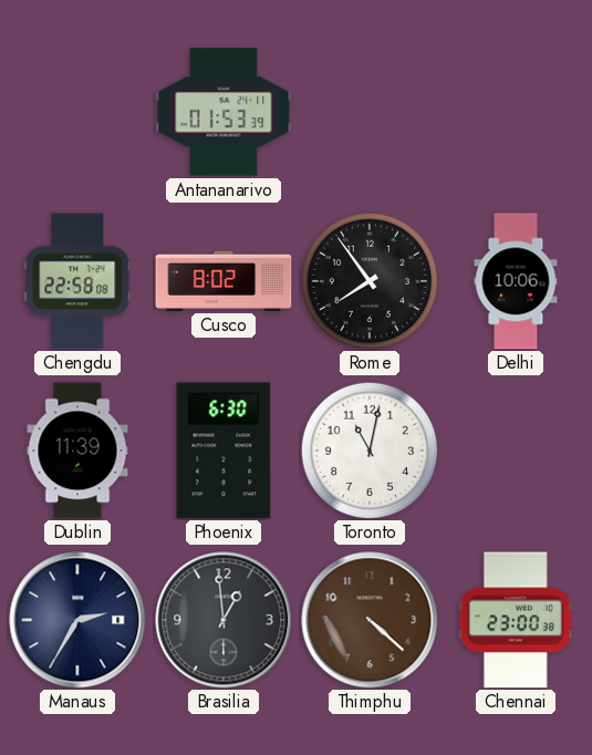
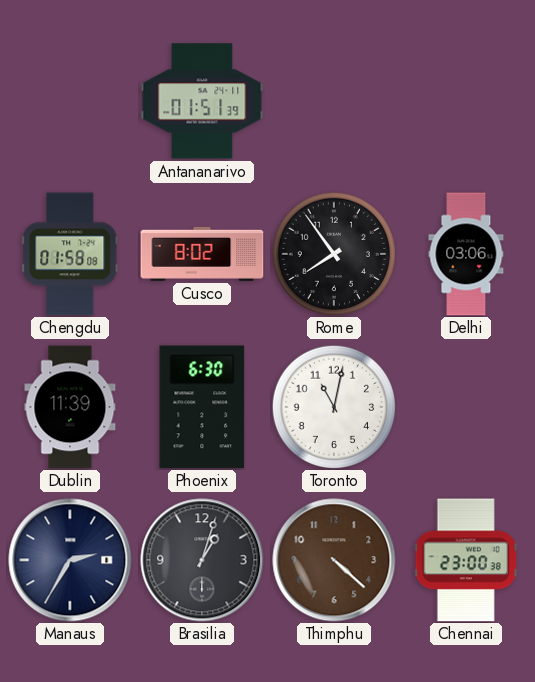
Antananarivo: 01:53 -> 01:51
Chengdu: 22:58 -> 01:58
Delhi: 10:06 -> 03:06
Brasilia: 12:59 -> 1:03
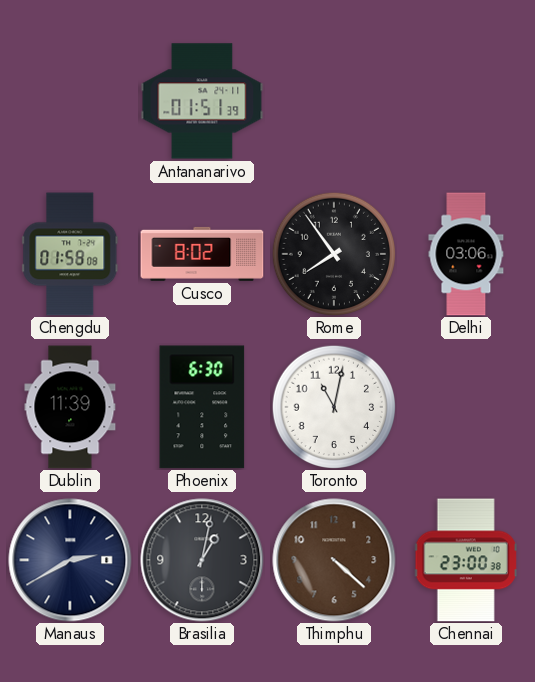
Manaus: 2:35 -> 2:40
Brasilia: 1:03 -> 1:02
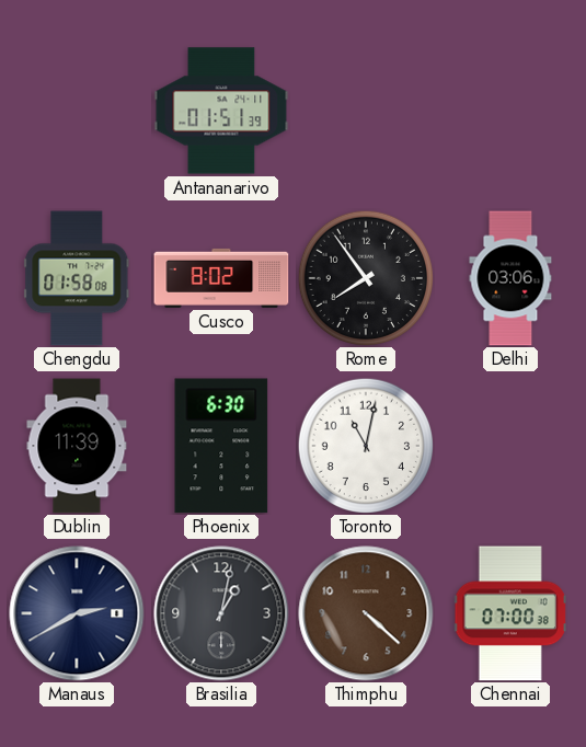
Chennai: 23:00 -> 07:00
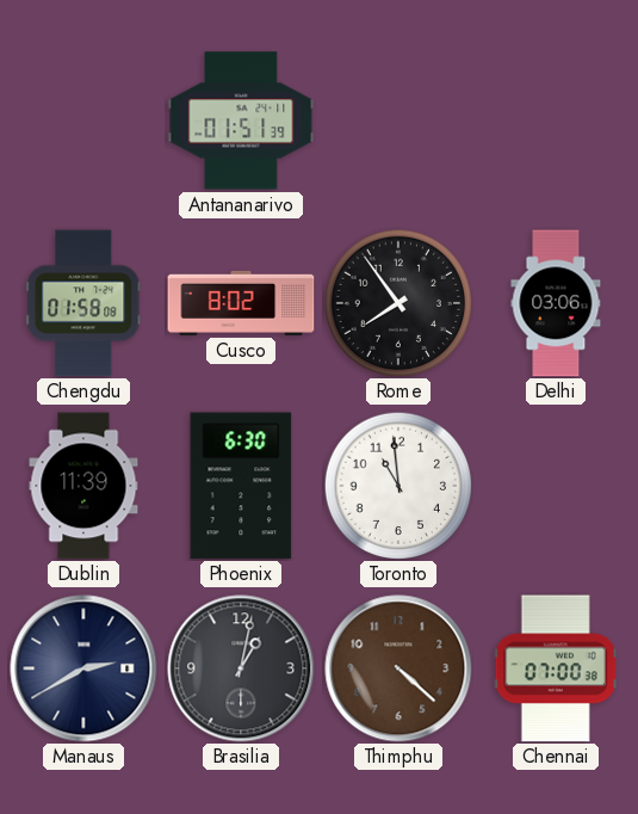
Toronto: 11:02 -> 10:59
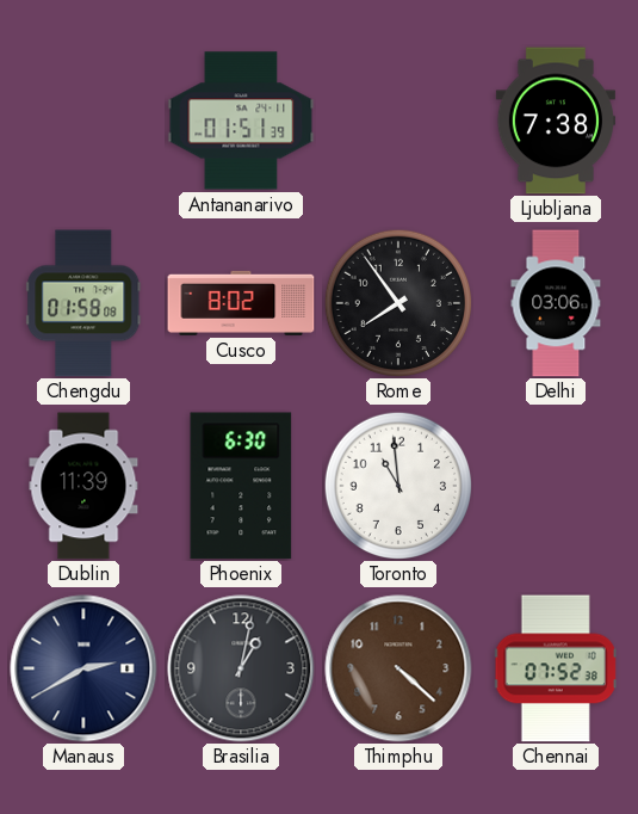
Ljubljana: none -> 7:38
Chennai: 07:00 -> 07:52
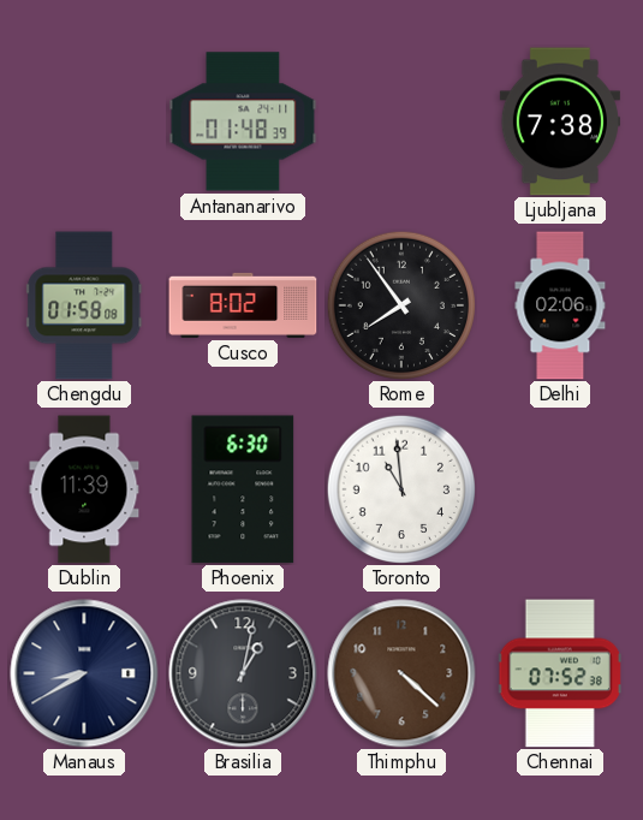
Antananarivo: 01:51 -> 01:48
Delhi: 03:06 -> 02:06
Manaus: 2:40 -> 8:40
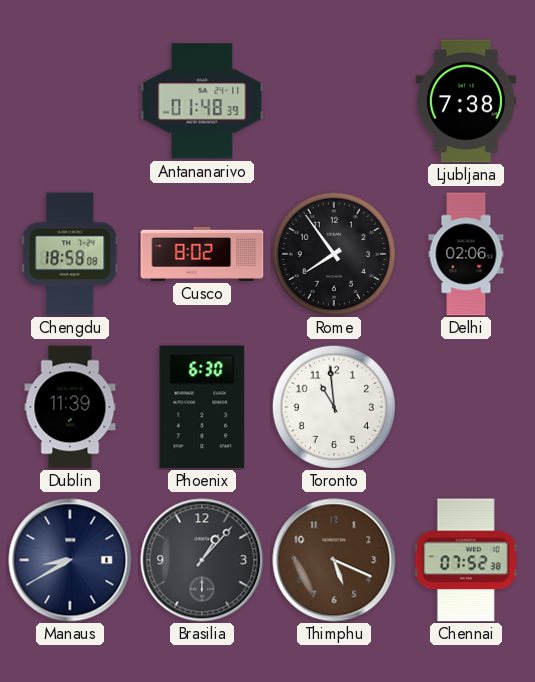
Chengdu: 01:58 -> 18:58
Brasilia: 1:02 -> 1:07
Thimphu: 4:22 -> 5:19
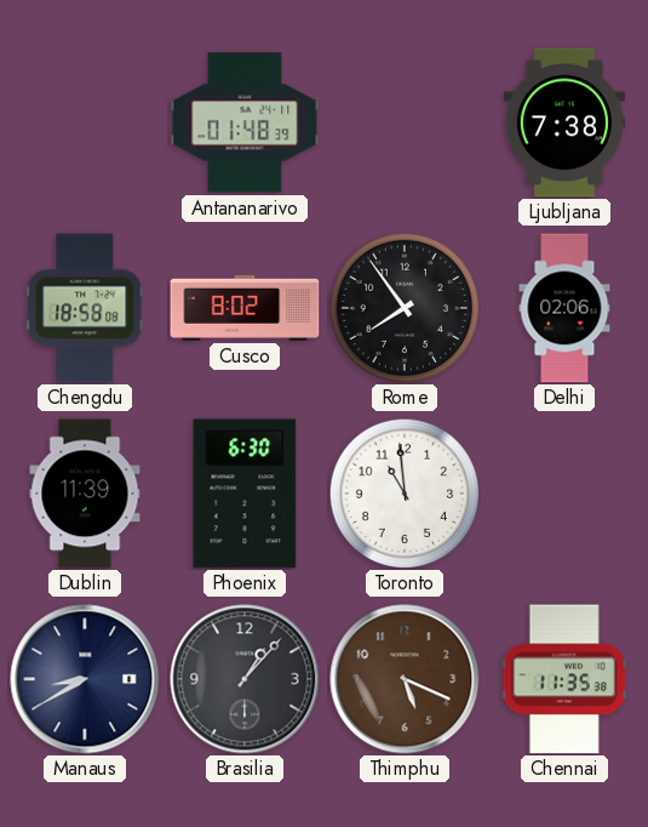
Chennai: 07:52 -> 11:35
